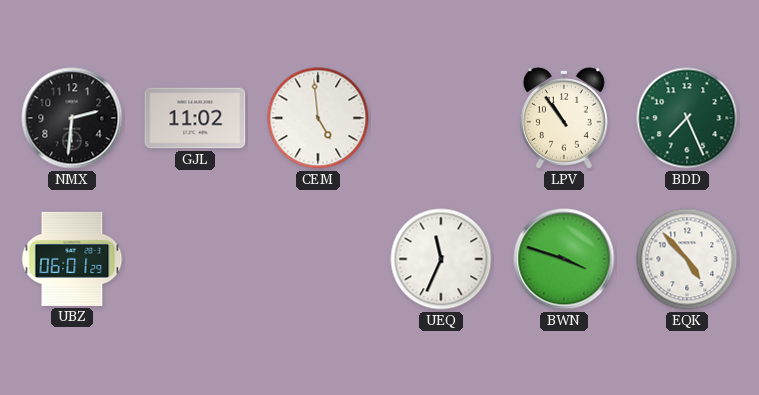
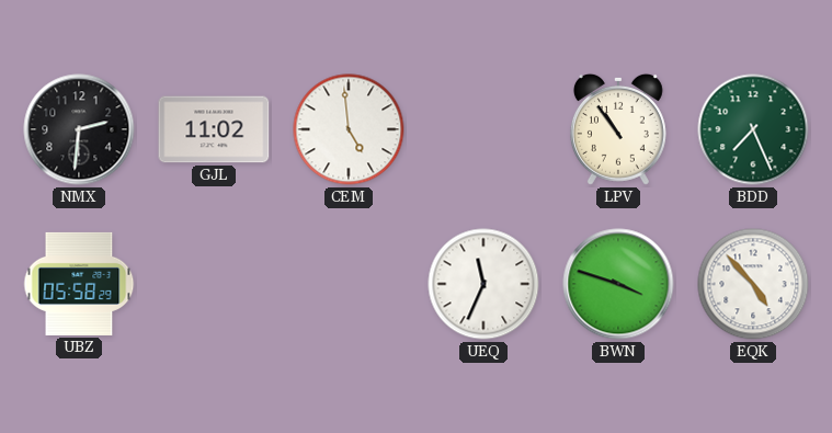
UBZ: 06:01 -> 05:58
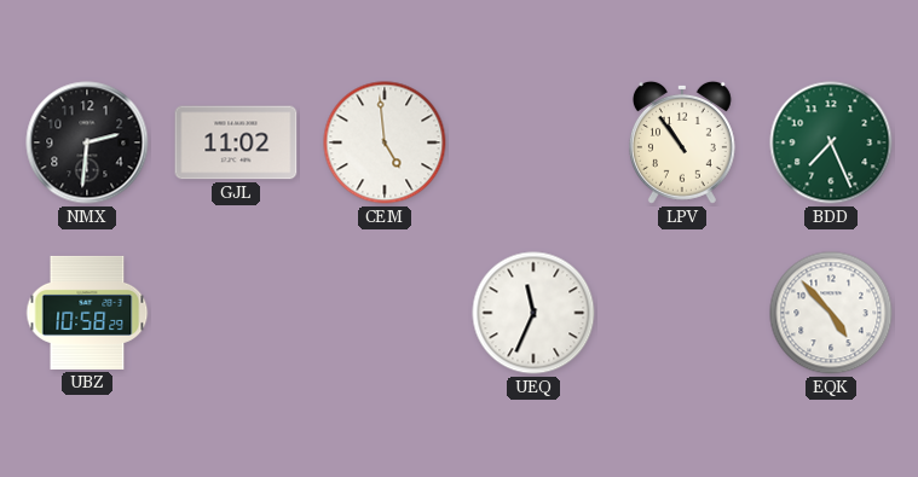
UBZ: 05:58 -> 10:58
BWN: 3:48 -> none
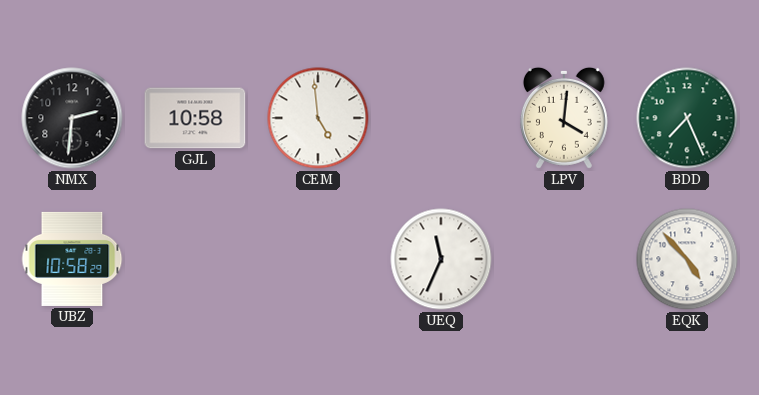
GJL: 11:02 -> 10:58
LPV: 10:54 -> 4:01
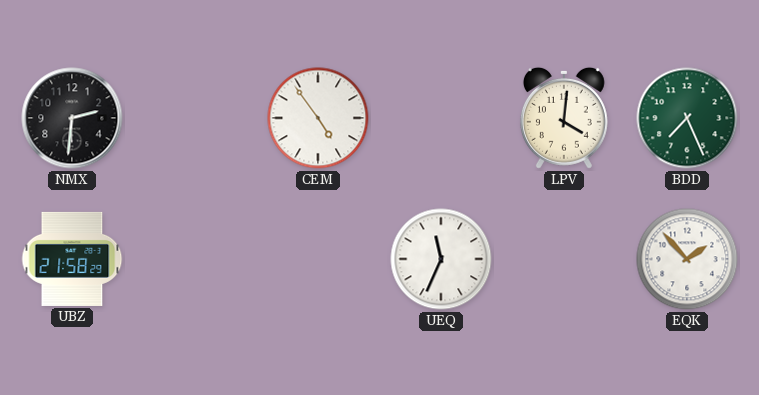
GJL: 10:58 -> none
CEM: 4:59 -> 4:54
UBZ: 10:58 -> 21:58
EQK: 4:53 -> 1:53
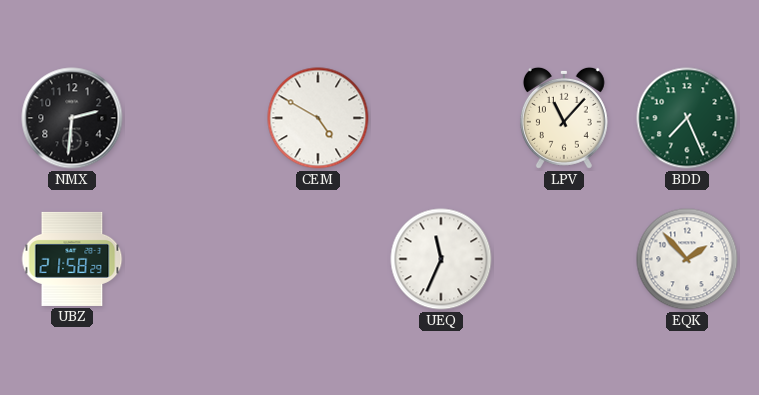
CEM: 4:54 -> 4:50
LPV: 4:01 -> 11:07
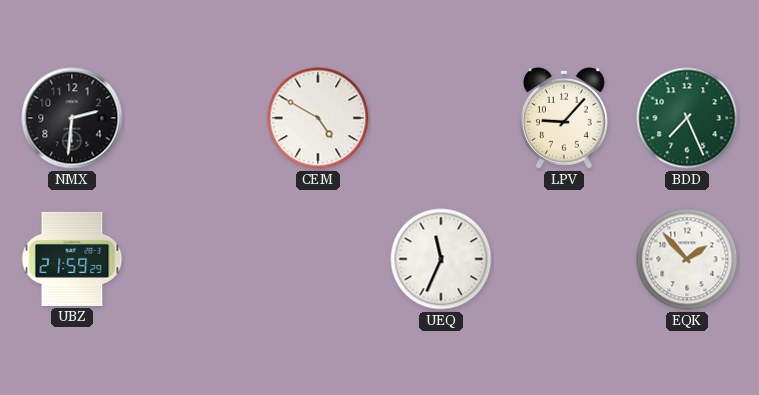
LPV: 11:07 -> 9:07
UBZ: 21:58 -> 21:59
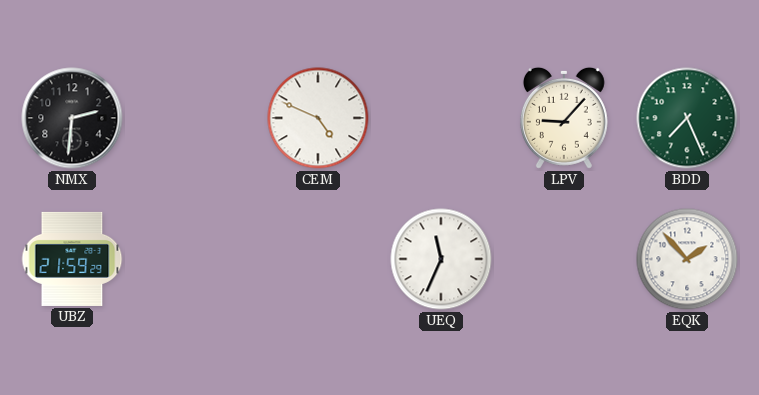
CEM: 4:50 -> 4:49
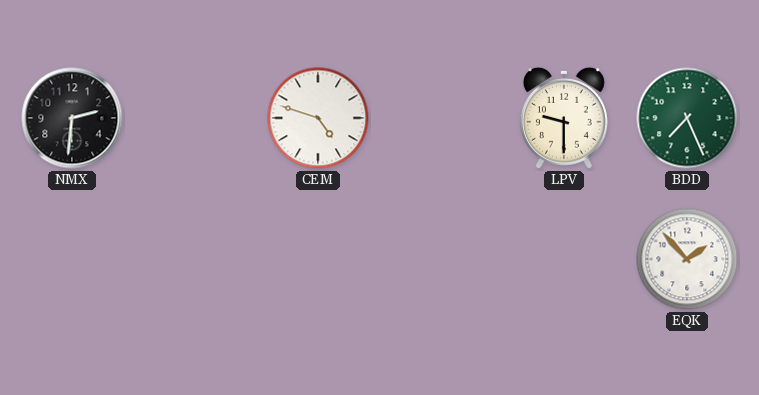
CEM: 4:49 -> 4:48
LPV: 9:07 -> 9:30
UBZ: 21:59 -> none
UEQ: 11:34 -> none
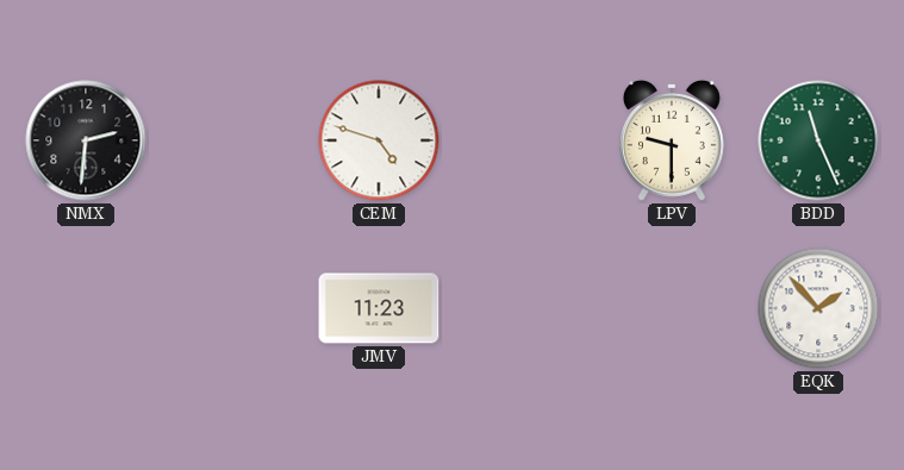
BDD: 7:26 -> 11:26
JMV: none -> 11:23
